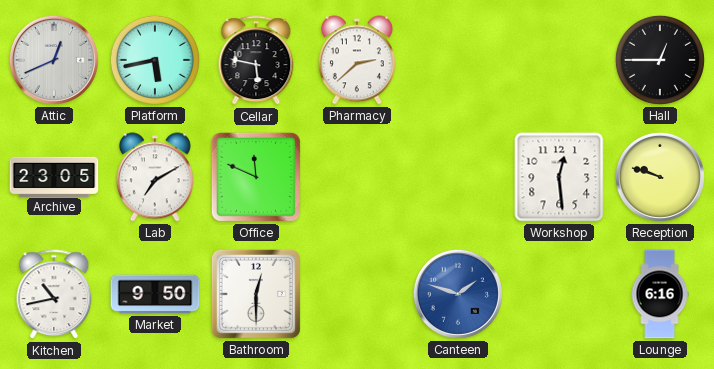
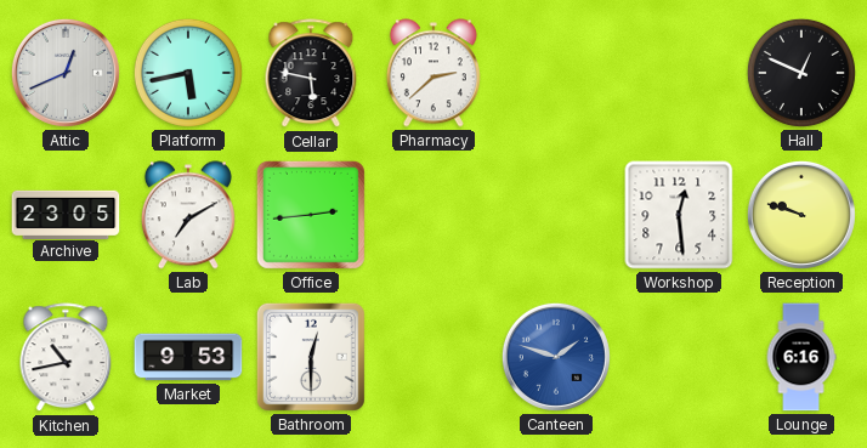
Hall: 12:45 -> 12:49
Office: 11:49 -> 2:44
Market: 9:50 -> 9:53
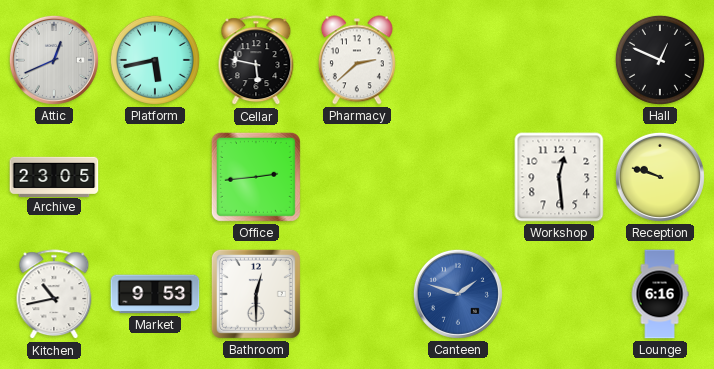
Lab: 7:10 -> none
